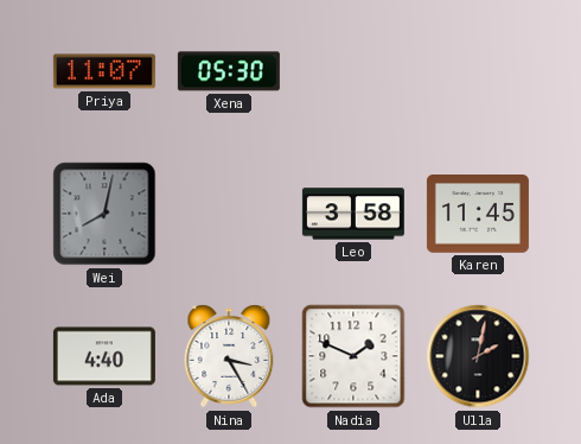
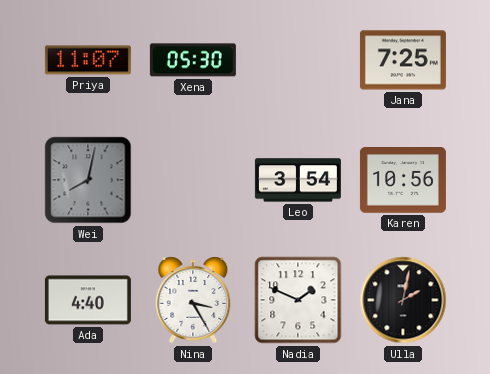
Jana: none -> 7:25
Leo: 3:58 -> 3:54
Karen: 11:45 -> 10:56
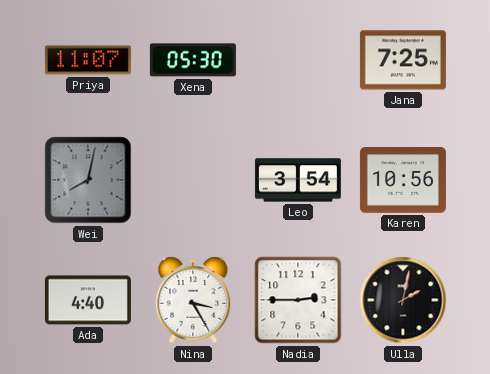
Nadia: 1:49 -> 2:45
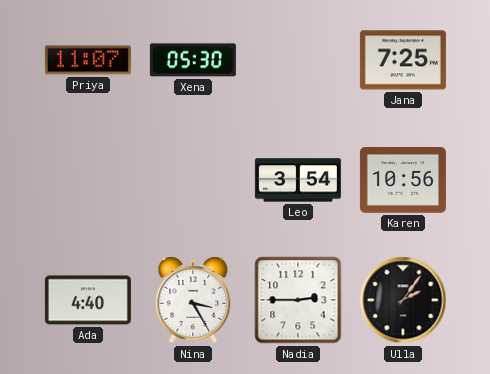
Wei: 8:02 -> none
Ulla: 2:02 -> 2:06
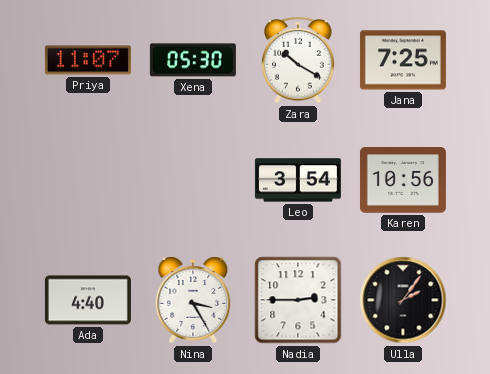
Zara: none -> 10:20
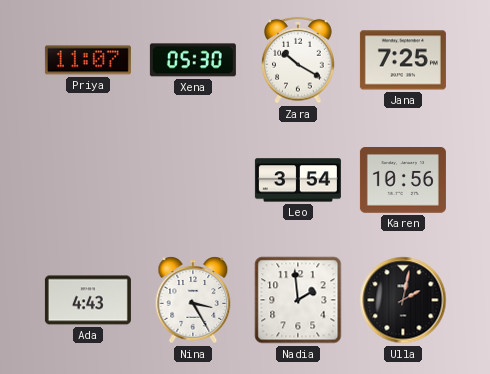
Ada: 4:40 -> 4:43
Nadia: 2:45 -> 1:59
Ulla: 2:06 -> 2:02
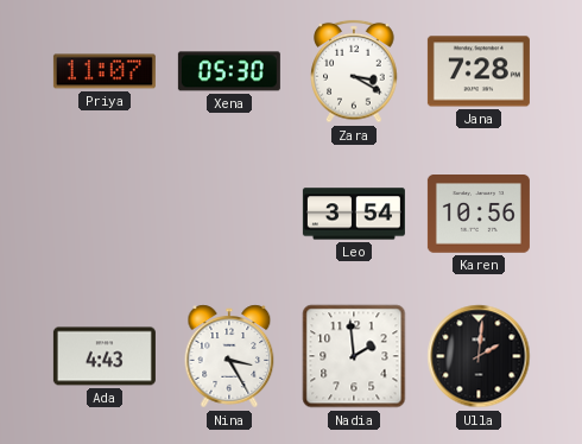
Zara: 10:20 -> 3:20
Jana: 7:25 -> 7:28
Ulla: 2:02 -> 2:01
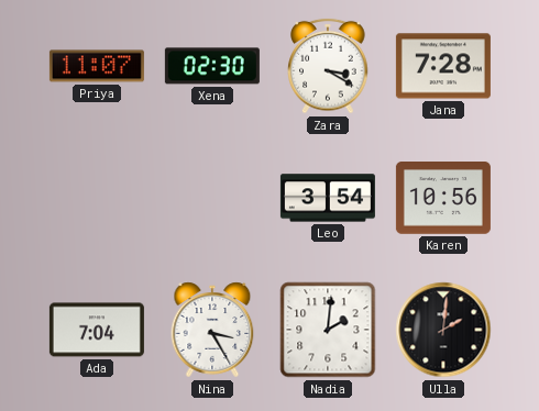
Xena: 05:30 -> 02:30
Ada: 4:43 -> 7:04
Nadia: 1:59 -> 2:01
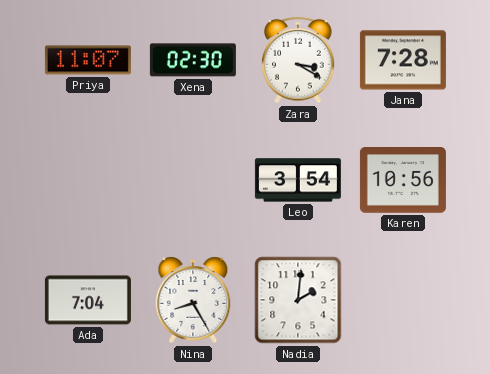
Nina: 3:25 -> 8:25
Ulla: 2:01 -> none
